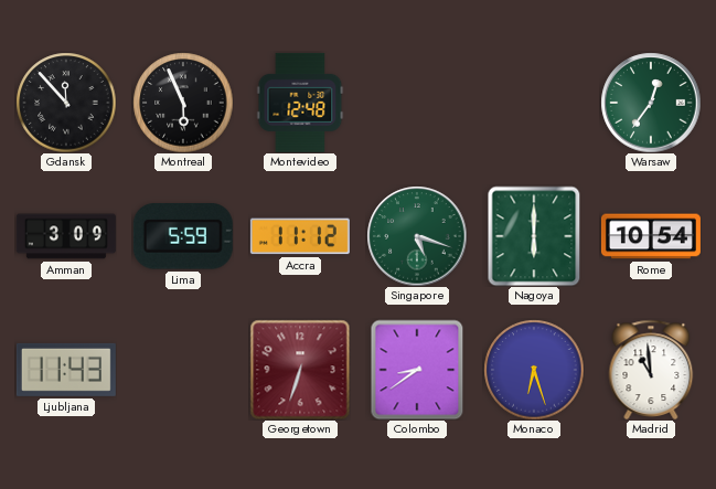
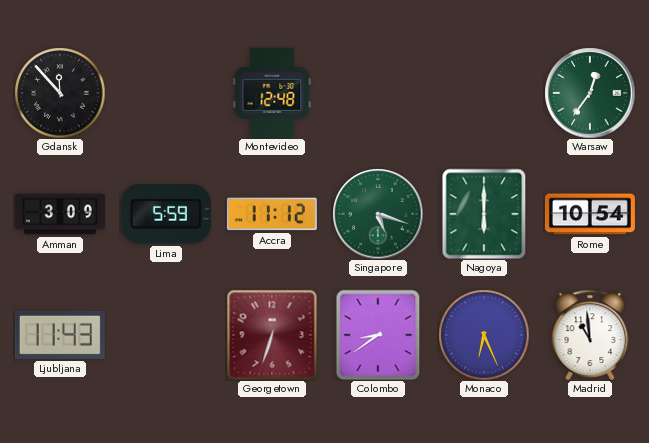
Montreal: 5:56 -> none
Monaco: 6:27 -> 6:26
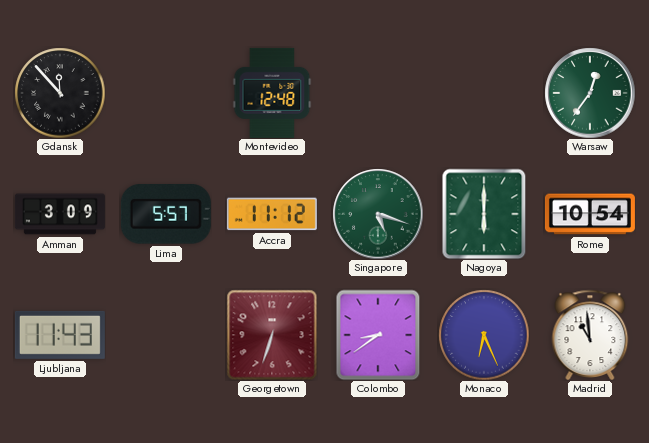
Lima: 5:59 -> 5:57
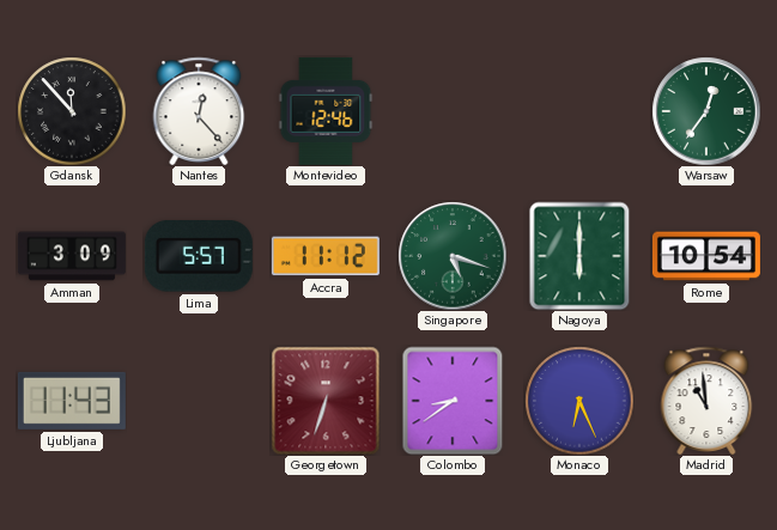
Nantes: none -> 12:23
Montevideo: 12:48 -> 12:46
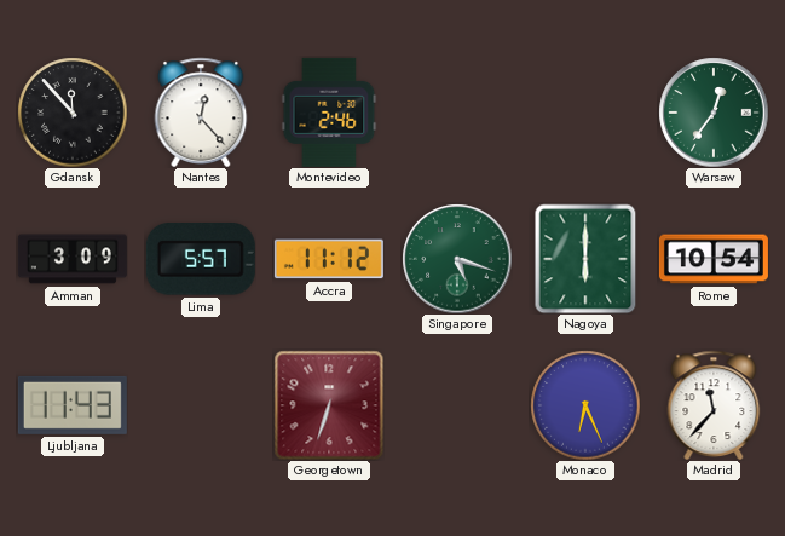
Montevideo: 12:46 -> 2:46
Colombo: 8:39 -> none
Madrid: 10:59 -> 11:37
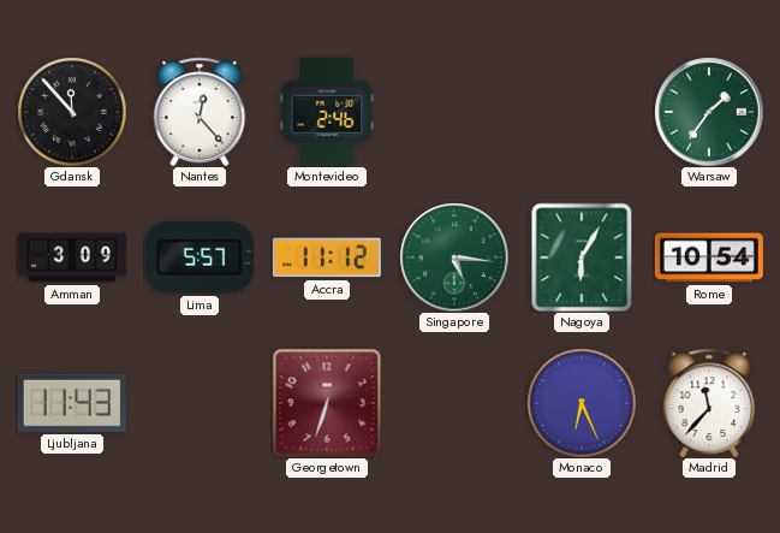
Warsaw: 12:36 -> 1:36
Singapore: 5:18 -> 5:16
Nagoya: 6:00 -> 6:05
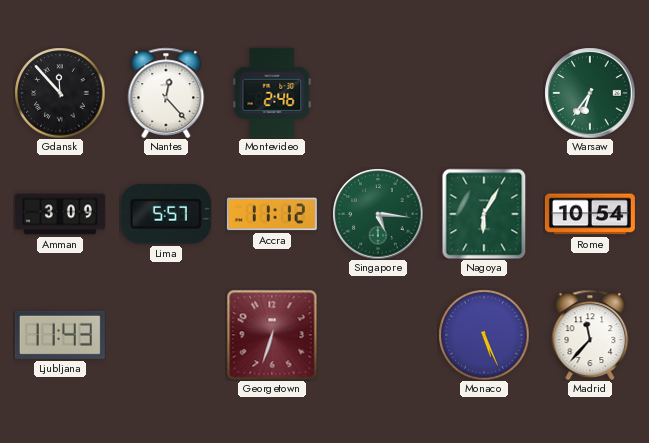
Warsaw: 1:36 -> 6:36
Monaco: 6:26 -> 5:26
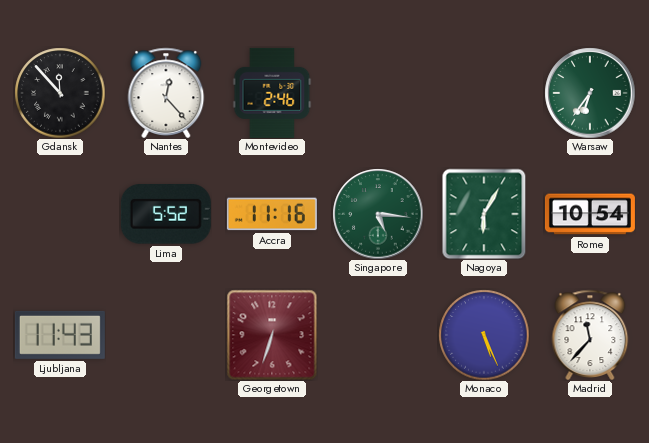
Amman: 3:09 -> none
Lima: 5:57 -> 5:52
Accra: 11:12 -> 11:16
